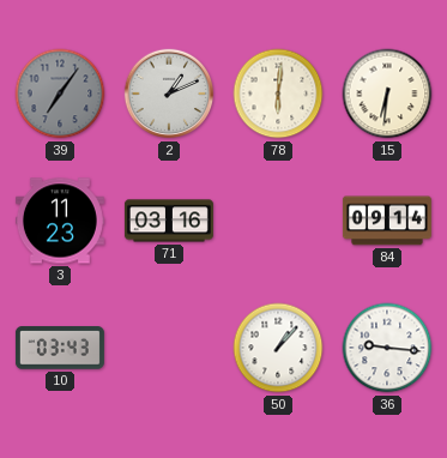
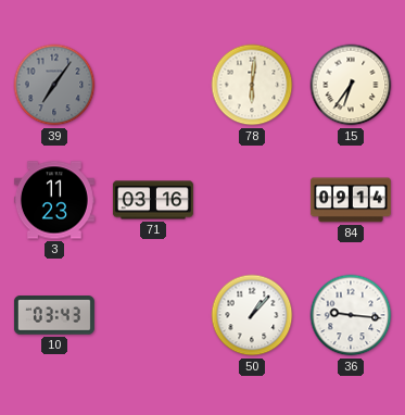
2: 1:11 -> none
15: 6:31 -> 6:36
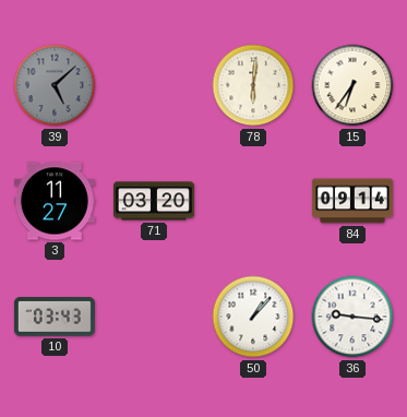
39: 7:06 -> 5:08
3: 11:23 -> 11:27
71: 03:16 -> 03:20
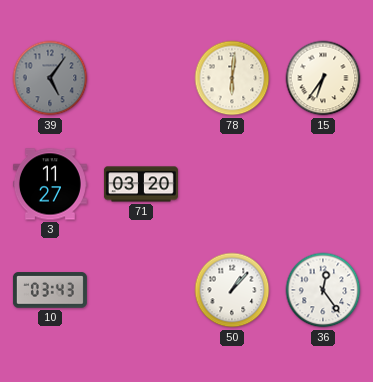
39: 5:08 -> 5:06
84: 09:14 -> none
36: 9:16 -> 12:24
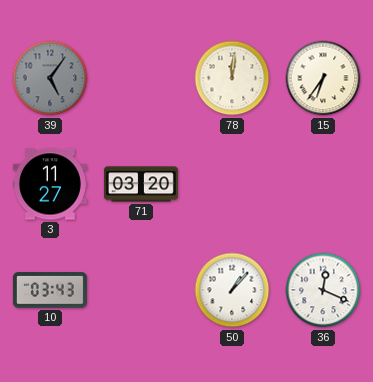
78: 6:01 -> 12:01
36: 12:24 -> 12:19
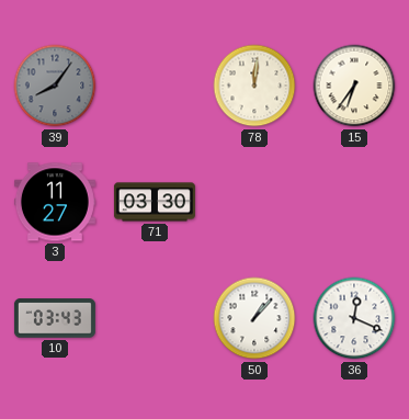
39: 5:06 -> 8:06
71: 03:20 -> 03:30
